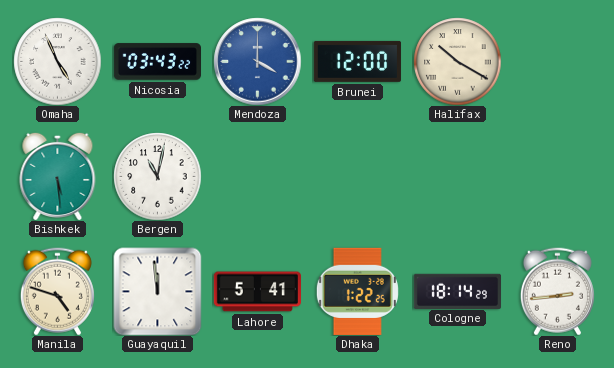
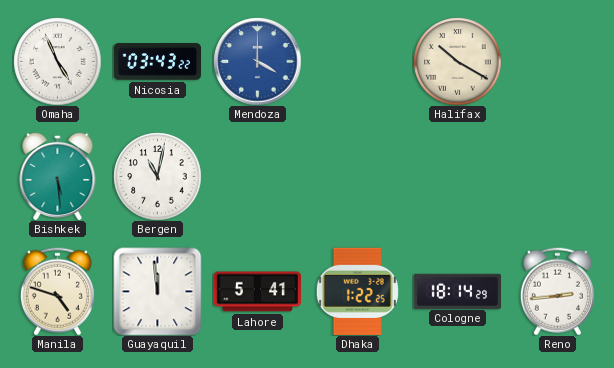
Brunei: 12:00 -> none
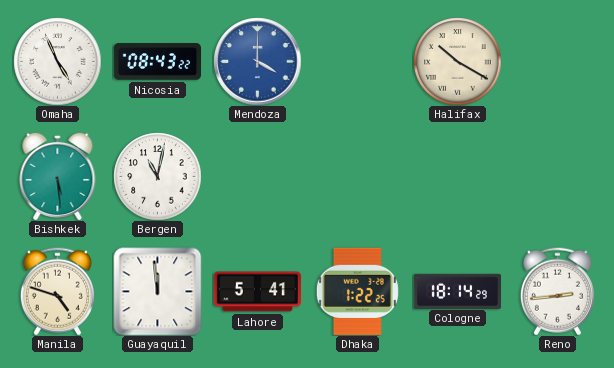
Nicosia: 03:43 -> 08:43
